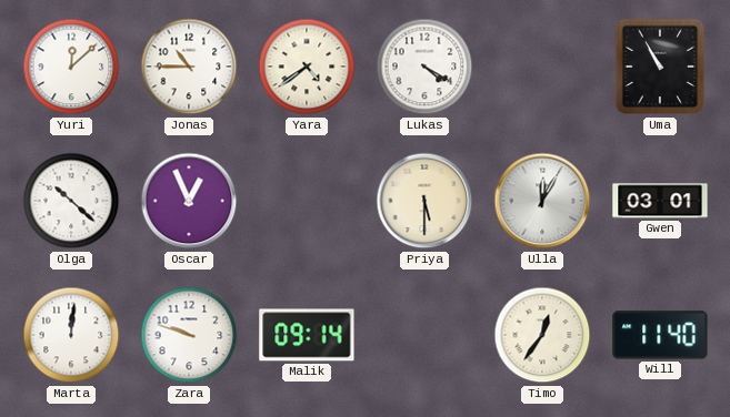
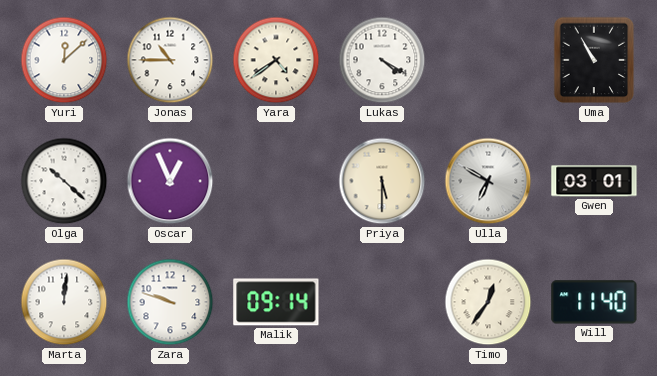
Ulla: 12:05 -> 6:50
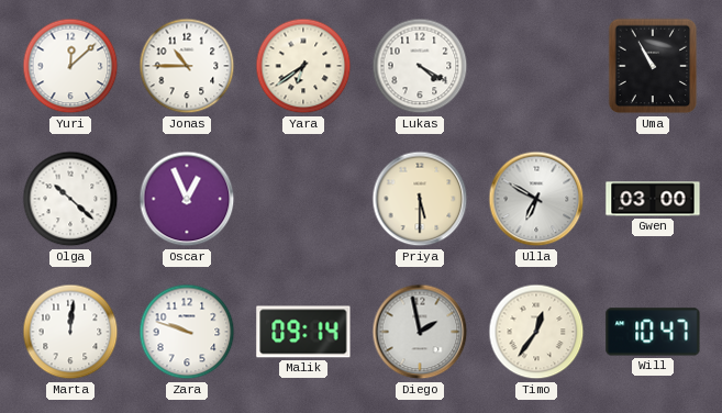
Yara: 4:39 -> 6:39
Gwen: 03:01 -> 03:00
Diego: none -> 1:58
Will: 11:40 -> 10:47
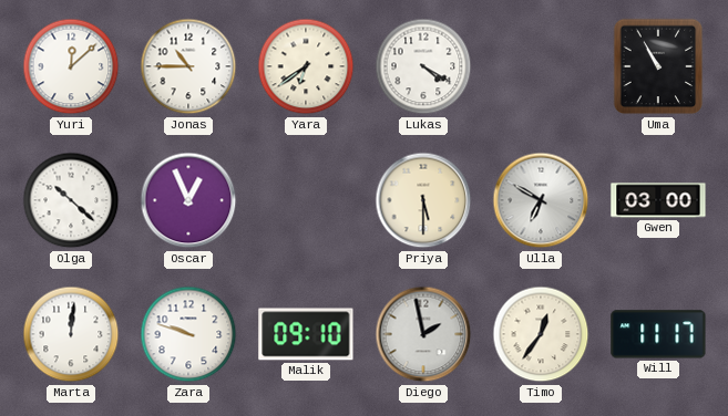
Malik: 09:14 -> 09:10
Will: 10:47 -> 11:17
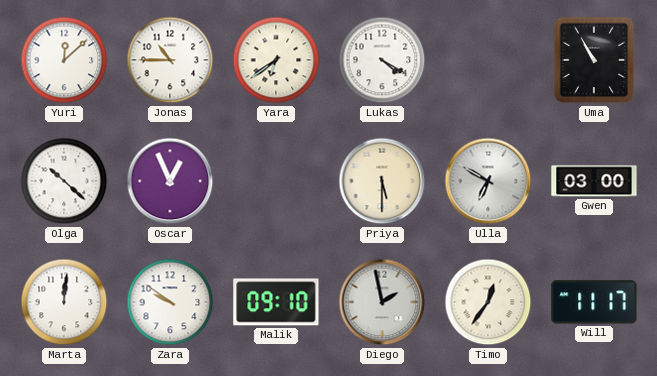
Zara: 9:48 -> 9:51
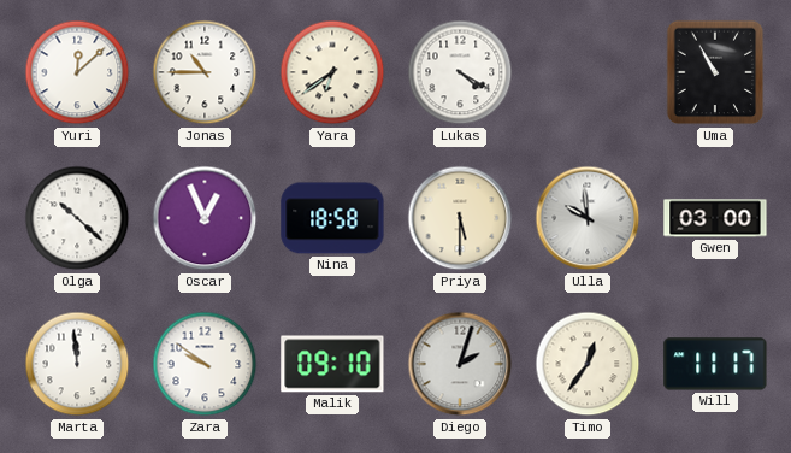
Nina: none -> 18:58
Ulla: 6:50 -> 9:59
Marta: 12:01 -> 11:59
Diego: 1:58 -> 2:03
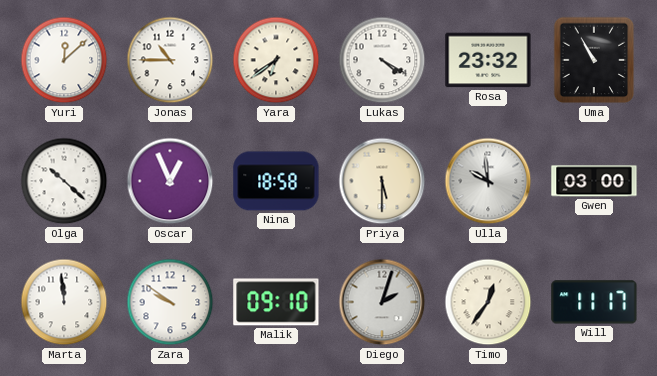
Rosa: none -> 23:32
